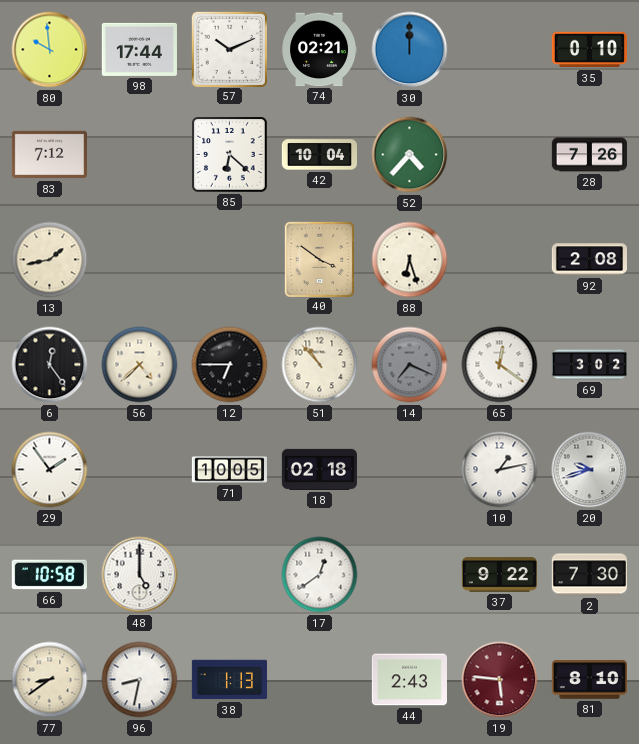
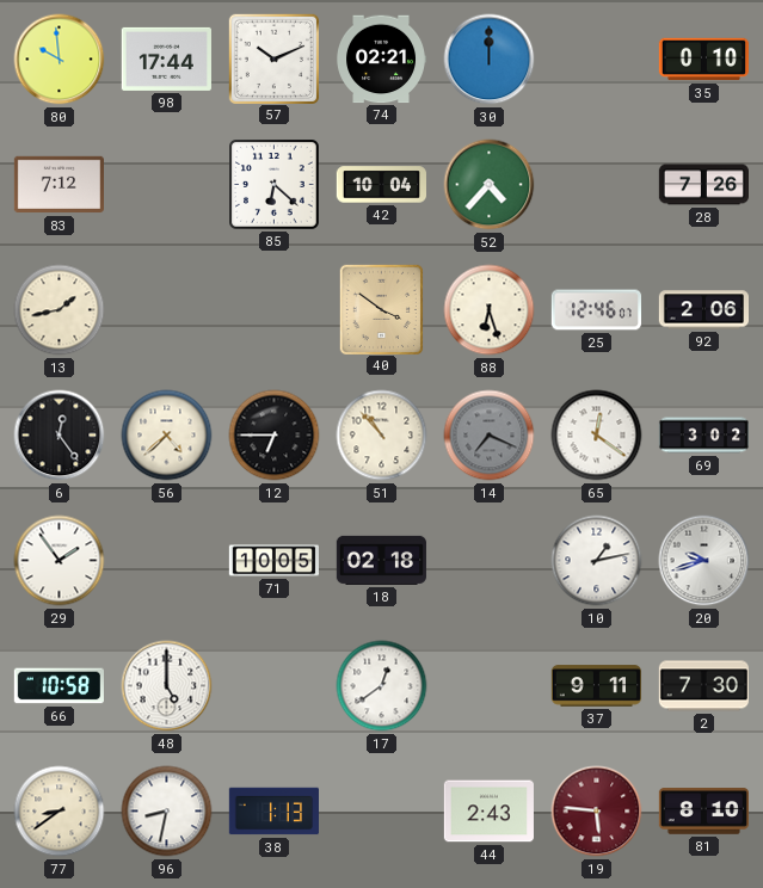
25: none -> 12:46
92: 2:08 -> 2:06
37: 9:22 -> 9:11
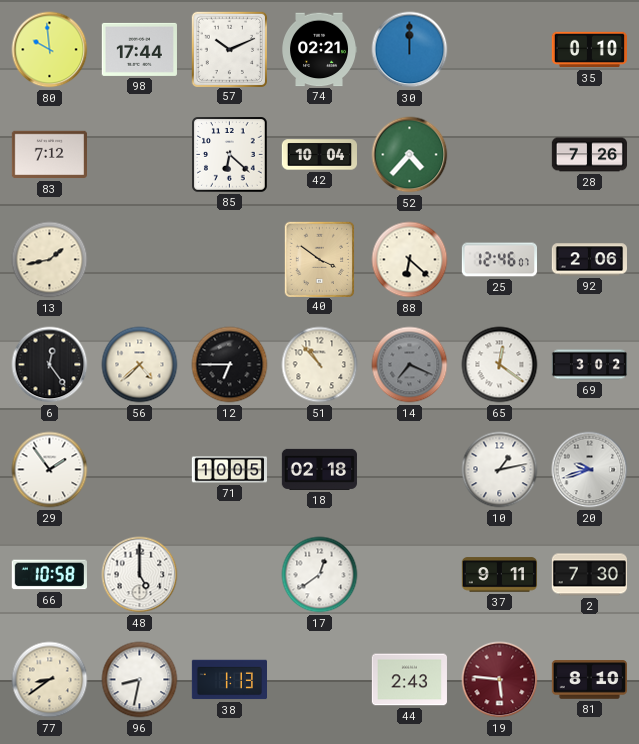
88: 6:27 -> 6:22
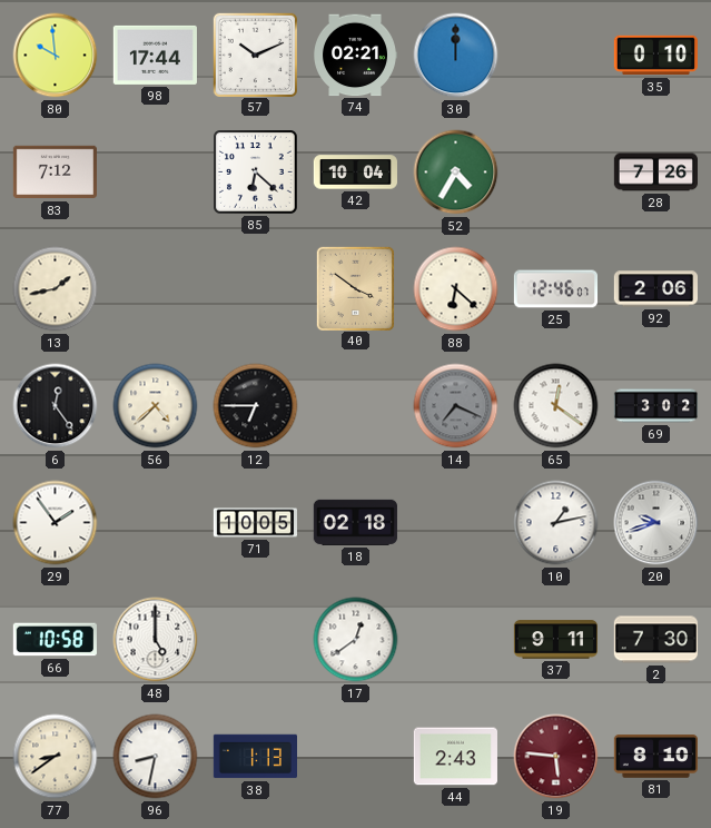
52: 4:37 -> 4:35
51: 10:53 -> none
